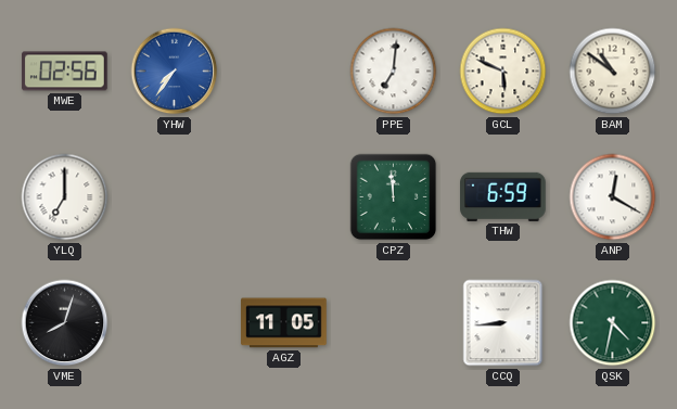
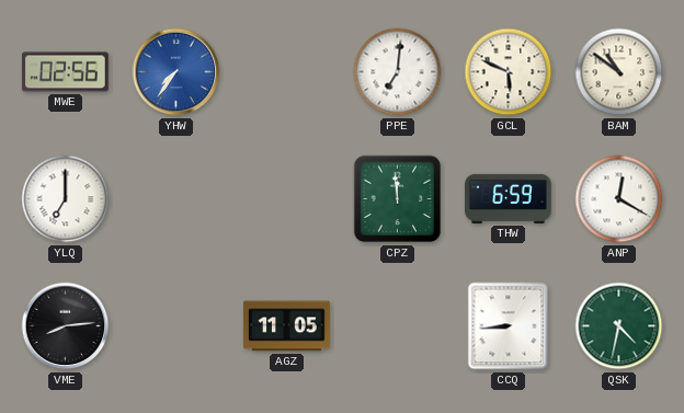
VME: 8:03 -> 8:14
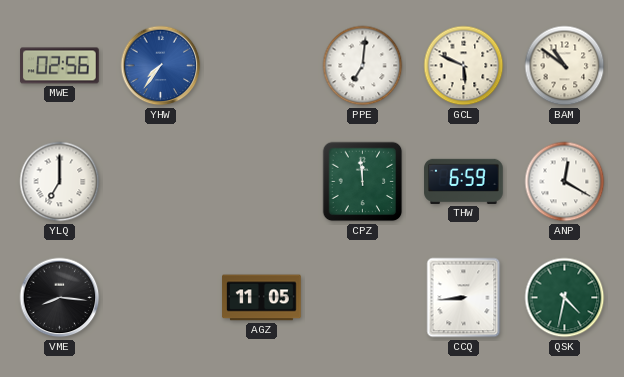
VME: 8:14 -> 8:16
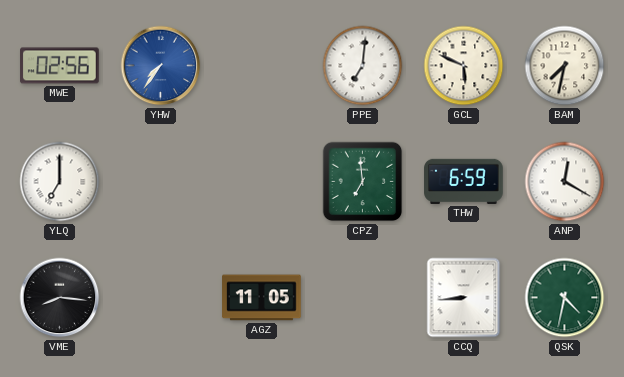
BAM: 10:51 -> 7:32
CPZ: 11:59 -> 6:59
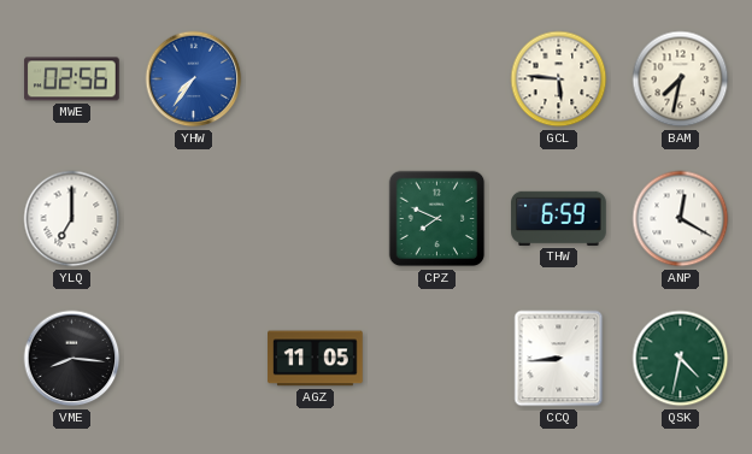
PPE: 7:01 -> none
GCL: 5:49 -> 5:46
CPZ: 6:59 -> 7:49
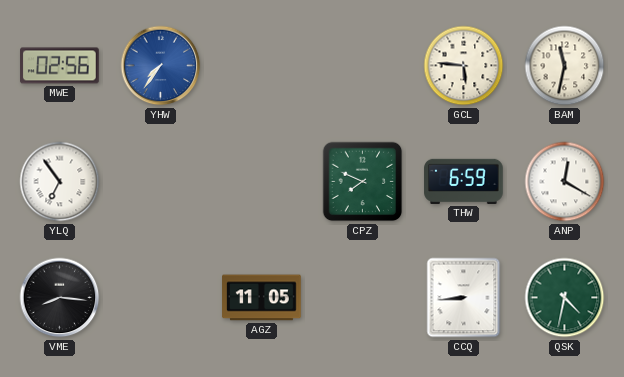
BAM: 7:32 -> 11:32
YLQ: 7:00 -> 6:54
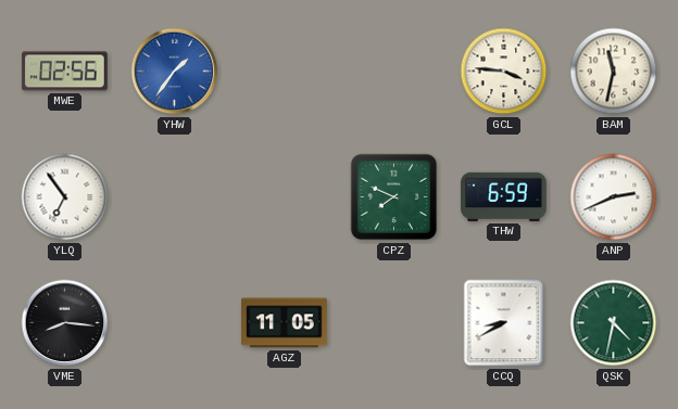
YHW: 7:36 -> 1:36
GCL: 5:46 -> 3:46
ANP: 12:20 -> 2:41
CCQ: 8:44 -> 8:40
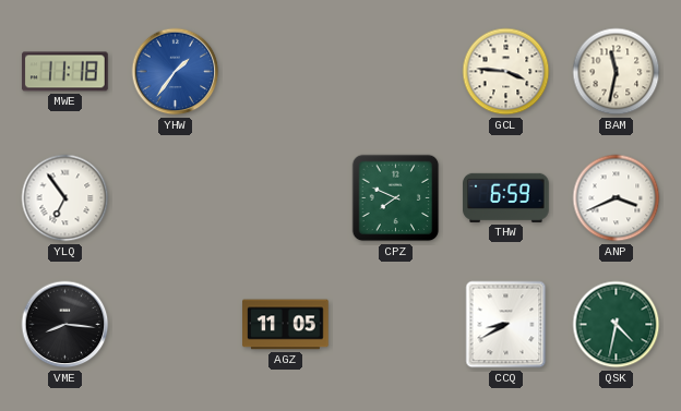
MWE: 02:56 -> 11:18
ANP: 2:41 -> 3:41
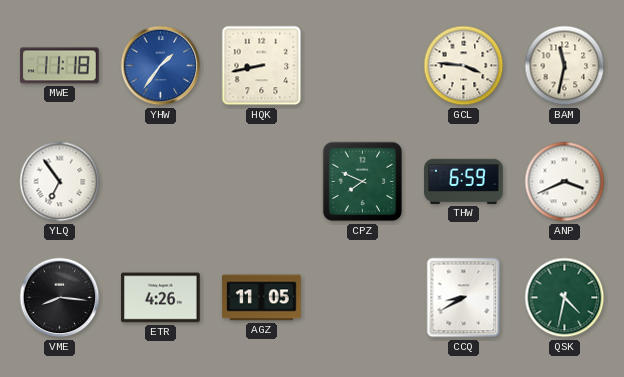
HQK: none -> 8:43
ETR: none -> 4:26
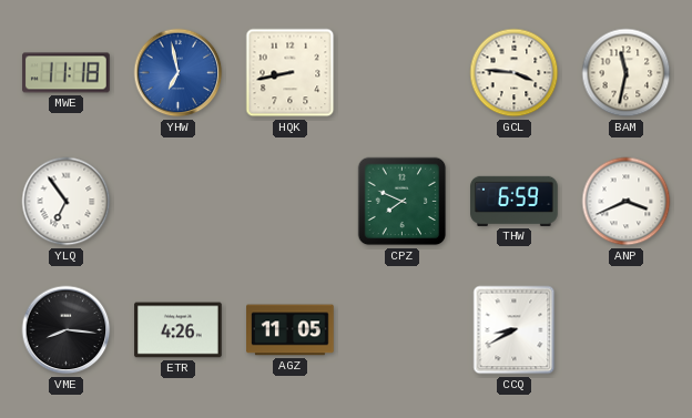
YHW: 1:36 -> 6:58
QSK: 4:32 -> none
